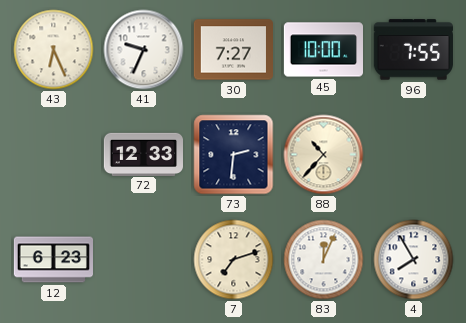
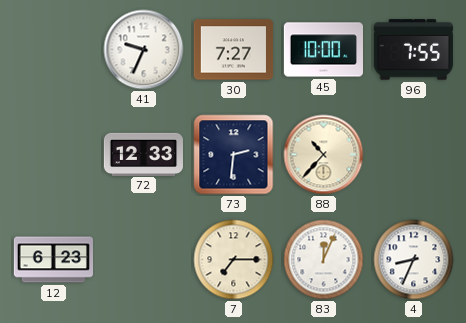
43: 6:26 -> none
7: 7:12 -> 7:15
4: 7:55 -> 8:34
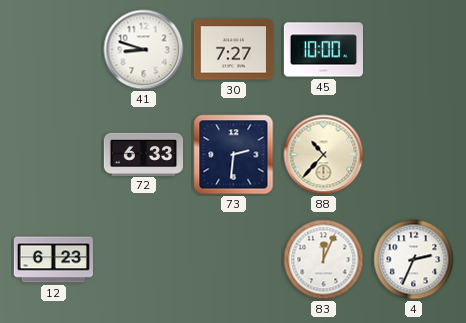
41: 9:34 -> 8:48
96: 7:55 -> none
72: 12:33 -> 6:33
7: 7:15 -> none
4: 8:34 -> 2:34
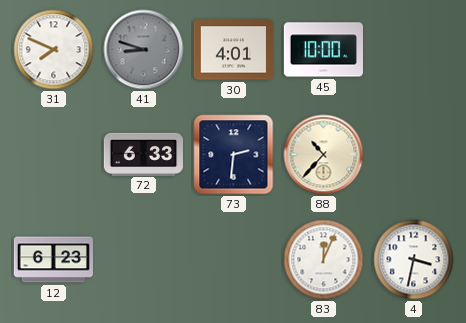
31: none -> 7:49
41 dial: white -> grey
30: 7:27 -> 4:01
4: 2:34 -> 3:32
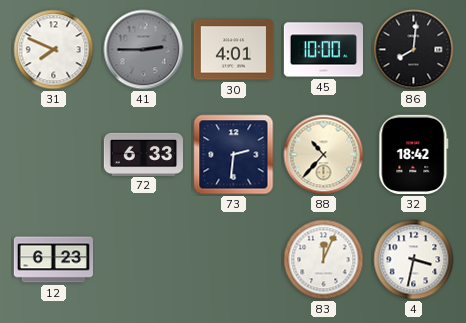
41: 8:48 -> 2:45
86: none -> 8:01
32: none -> 18:42
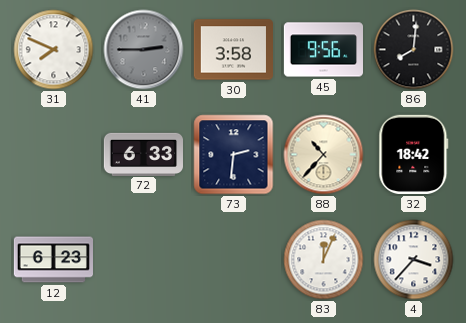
30: 4:01 -> 3:58
45: 10:00 -> 9:56
4: 3:32 -> 3:37
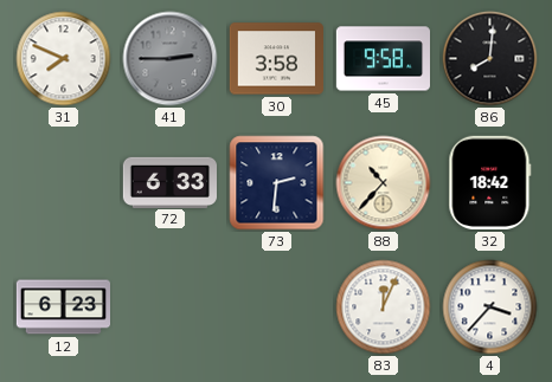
45: 9:56 -> 9:58
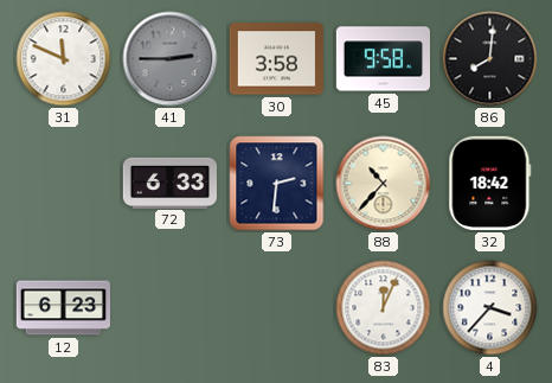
31: 7:49 -> 11:49
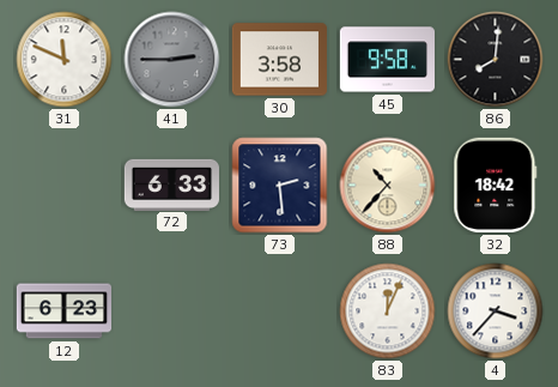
73: 2:31 -> 2:29
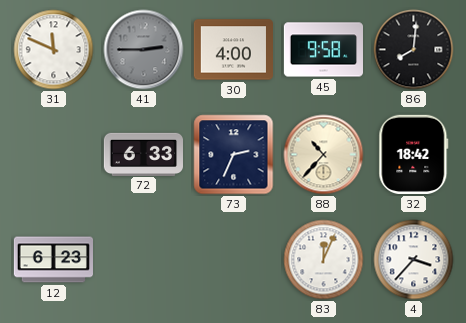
30: 3:58 -> 4:00
73: 2:29 -> 2:34
